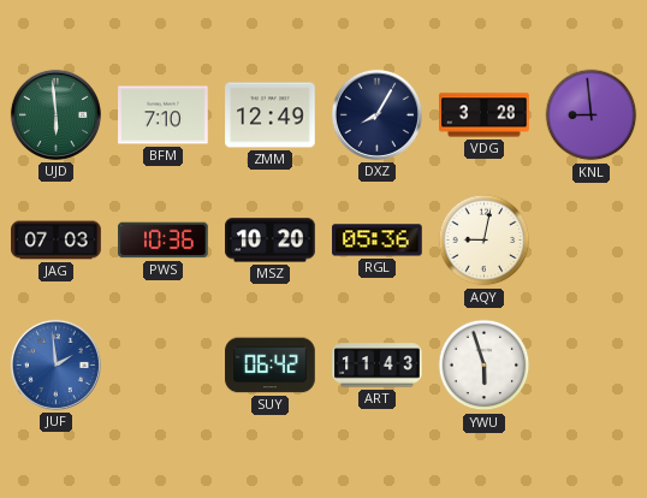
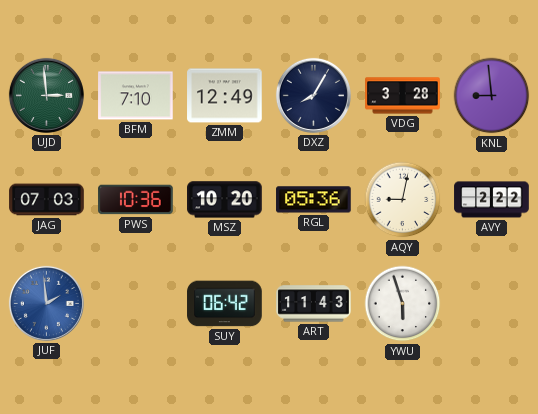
UJD: 5:59 -> 2:59
AVY: none -> 2:22
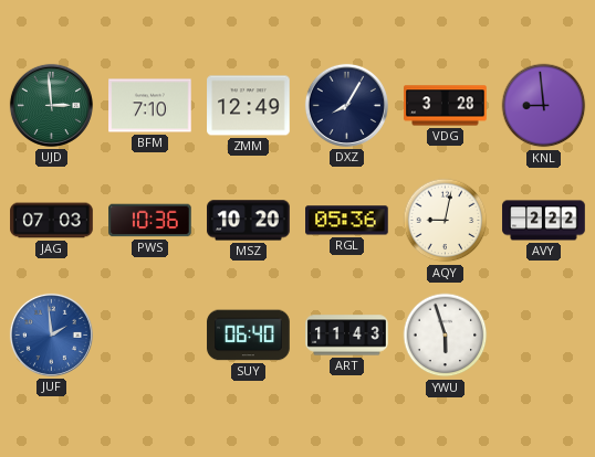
SUY: 06:42 -> 06:40
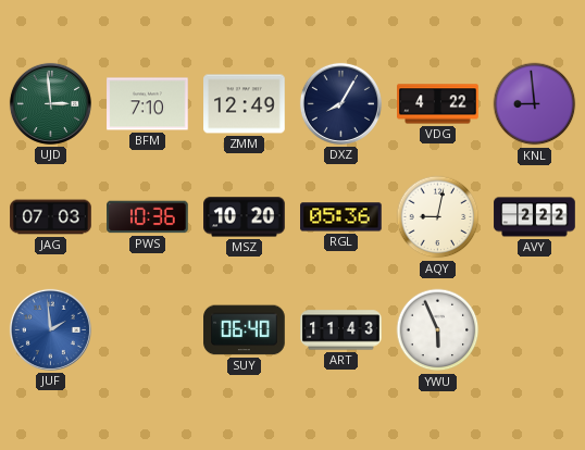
VDG: 3:28 -> 4:22
YWU: 5:57 -> 5:56
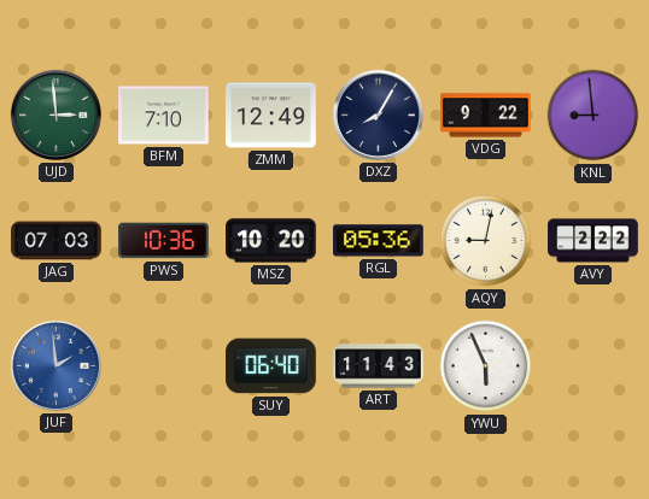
VDG: 4:22 -> 9:22
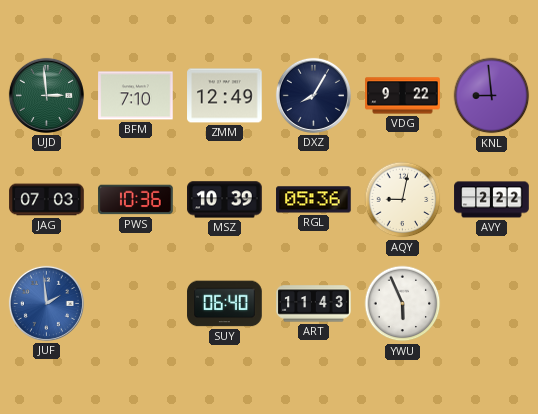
MSZ: 10:20 -> 10:39
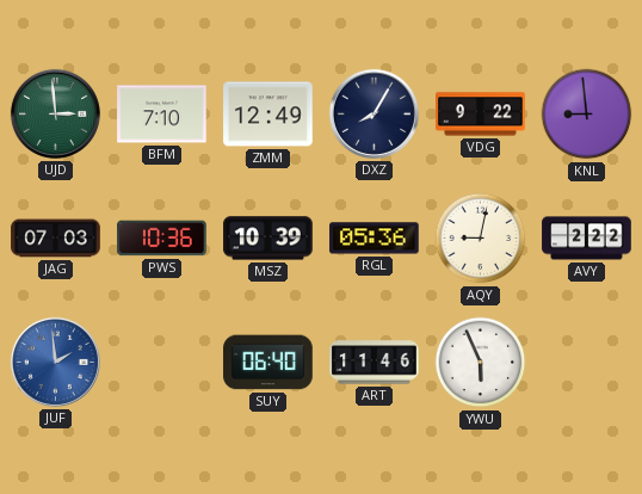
ART: 11:43 -> 11:46
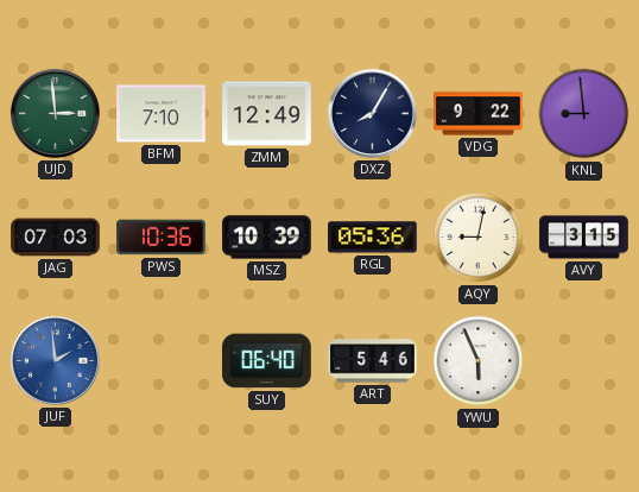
AVY: 2:22 -> 3:15
ART: 11:46 -> 5:46
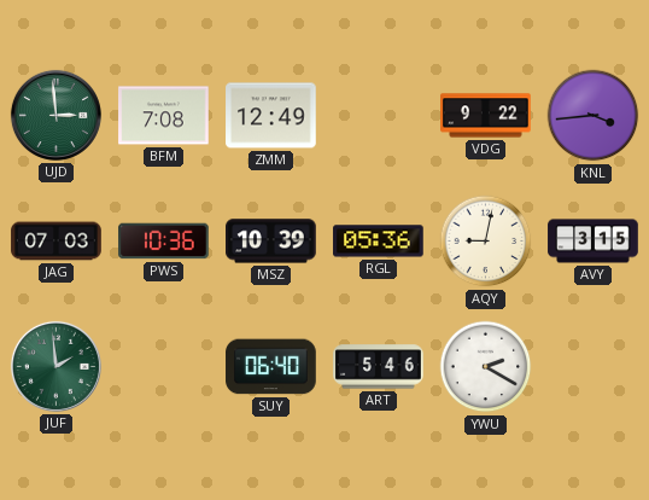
BFM: 7:10 -> 7:08
DXZ: 8:05 -> none
KNL: 8:59 -> 3:44
JUF dial: blue -> green
YWU: 5:56 -> 2:20
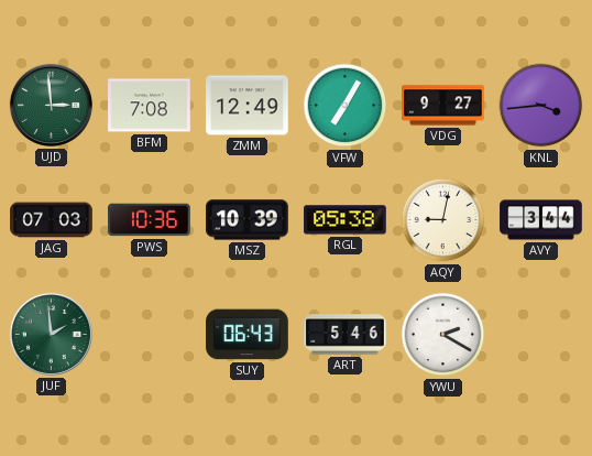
VFW: none -> 7:05
VDG: 9:22 -> 9:27
RGL: 05:36 -> 05:38
AVY: 3:15 -> 3:44
SUY: 06:40 -> 06:43
